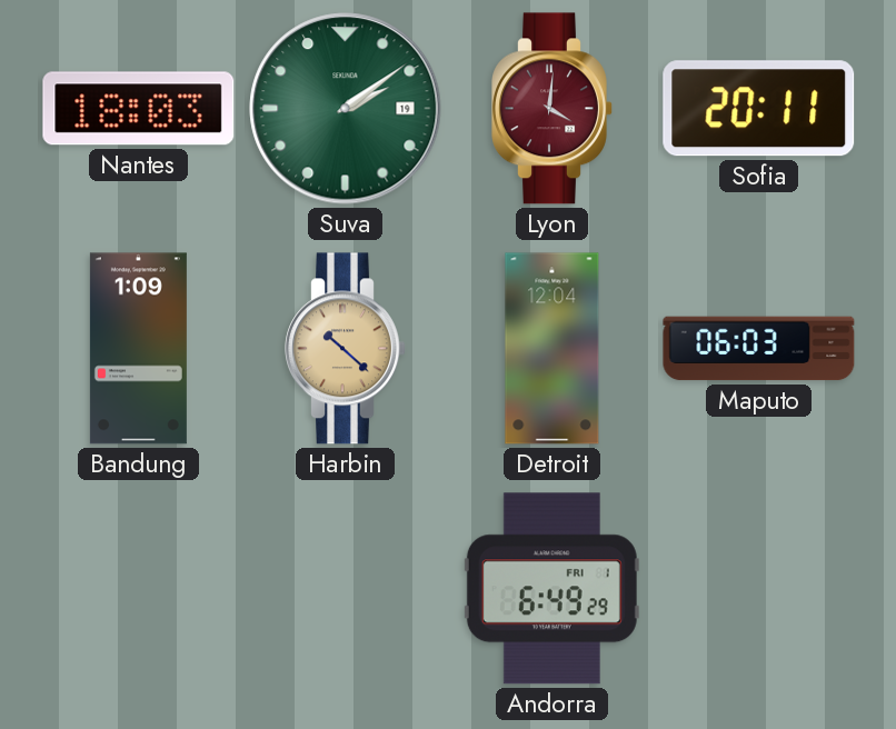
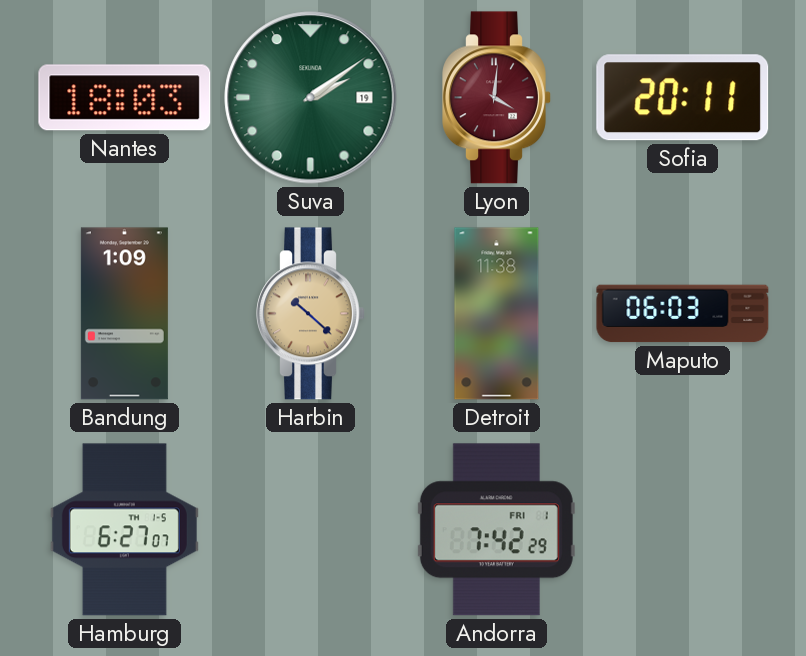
Detroit: 12:04 -> 11:38
Hamburg: none -> 6:27
Andorra: 6:49 -> 7:42
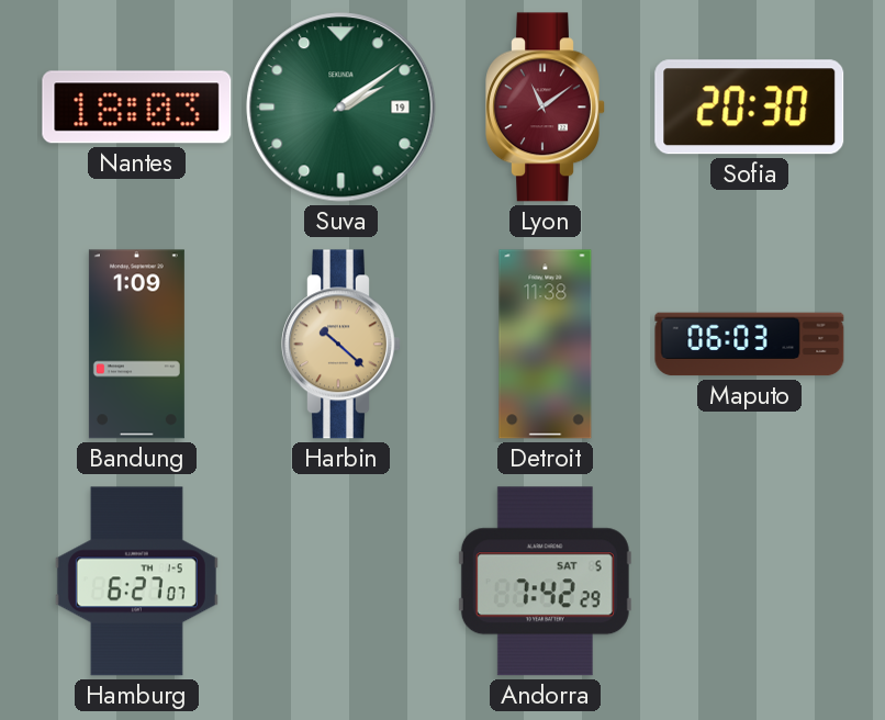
Lyon: 4:01 -> 11:09
Sofia: 20:11 -> 20:30
Andorra date: FRI 1 -> SAT 5
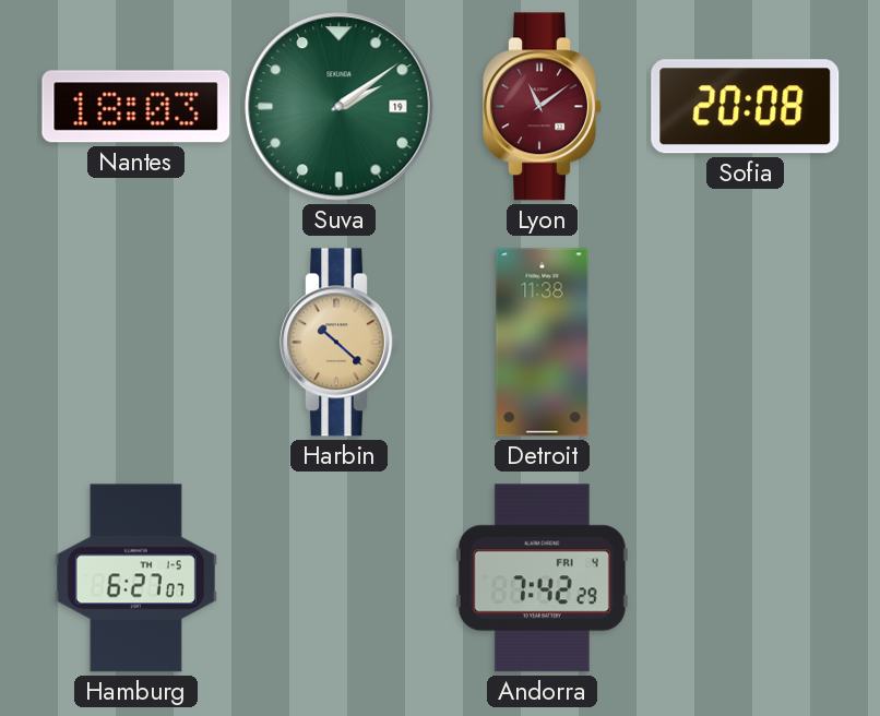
Sofia: 20:30 -> 20:08
Bandung: 1:09 -> none
Maputo: 06:03 -> none
Andorra date: SAT 5 -> FRI 4
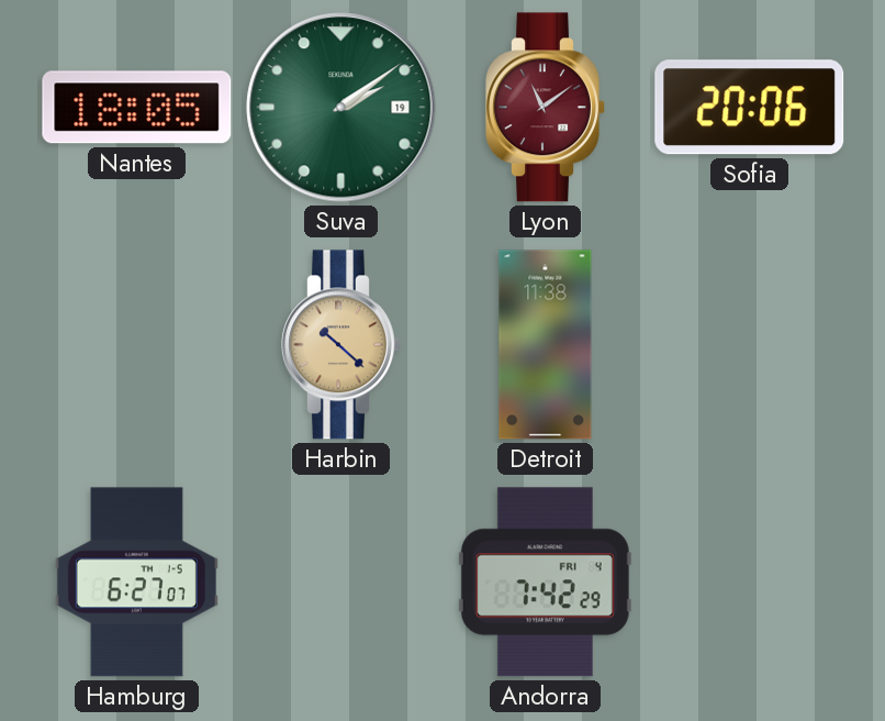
Nantes: 18:03 -> 18:05
Sofia: 20:08 -> 20:06
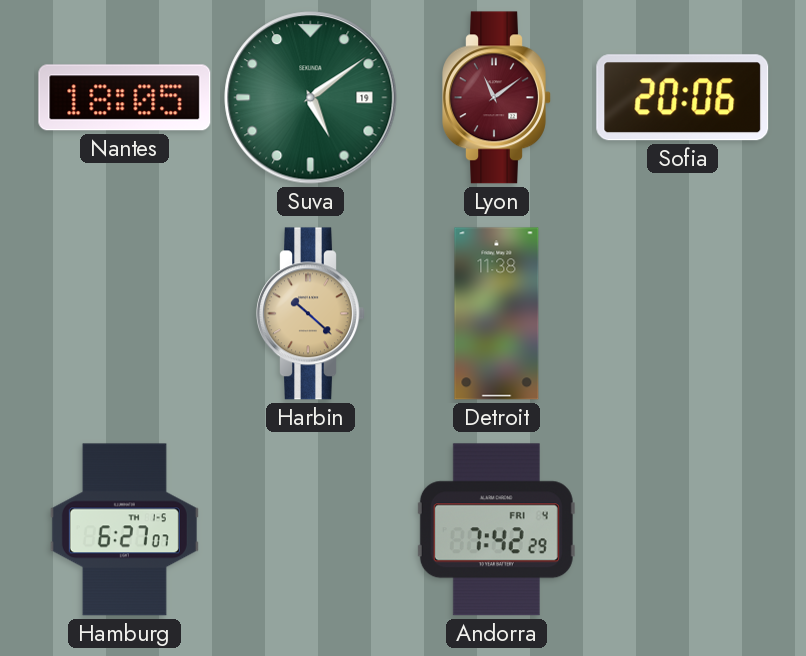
Suva: 2:09 -> 5:09
